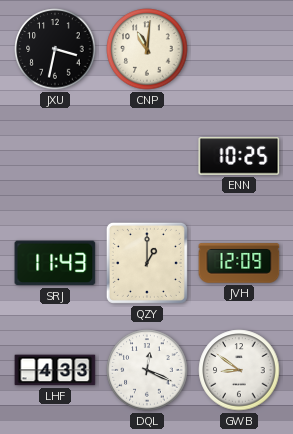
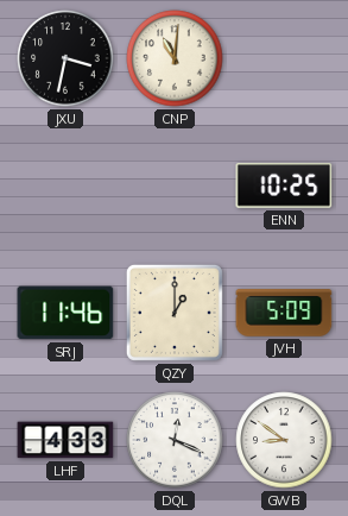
SRJ: 11:43 -> 11:46
JVH: 12:09 -> 5:09
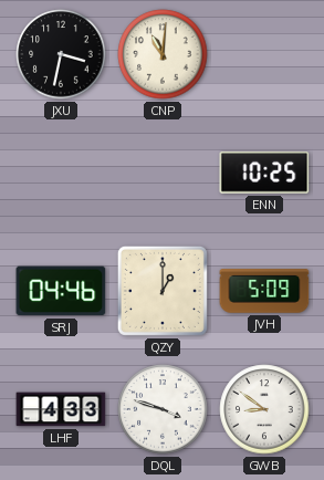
SRJ: 11:46 -> 04:46
DQL: 12:19 -> 3:48
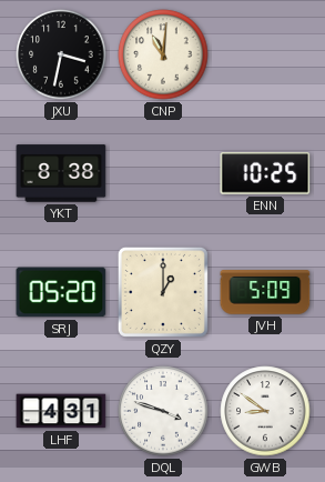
YKT: none -> 8:38
SRJ: 04:46 -> 05:20
LHF: 4:33 -> 4:31
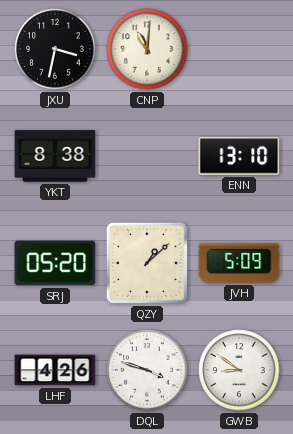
ENN: 10:25 -> 13:10
QZY: 1:00 -> 1:08
LHF: 4:31 -> 4:26
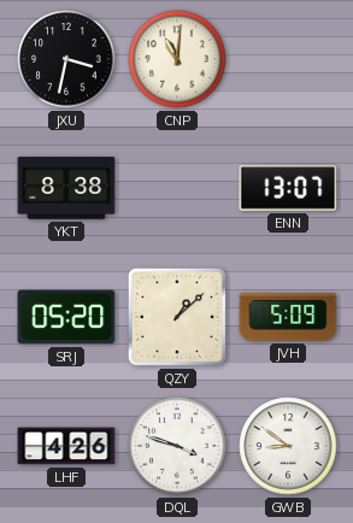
ENN: 13:10 -> 13:07
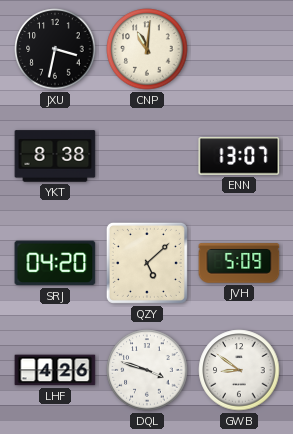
SRJ: 05:20 -> 04:20
QZY: 1:08 -> 5:08
